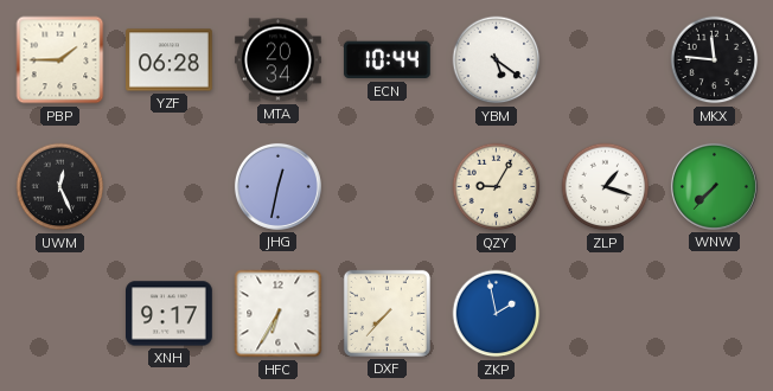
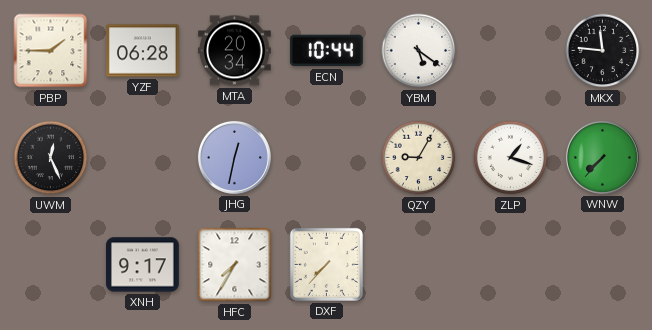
HFC: 6:35 -> 7:35
ZKP: 1:58 -> none
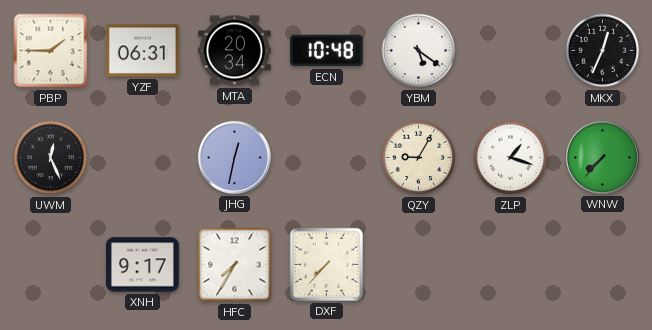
YZF: 06:28 -> 06:31
ECN: 10:44 -> 10:48
MKX: 11:46 -> 12:34
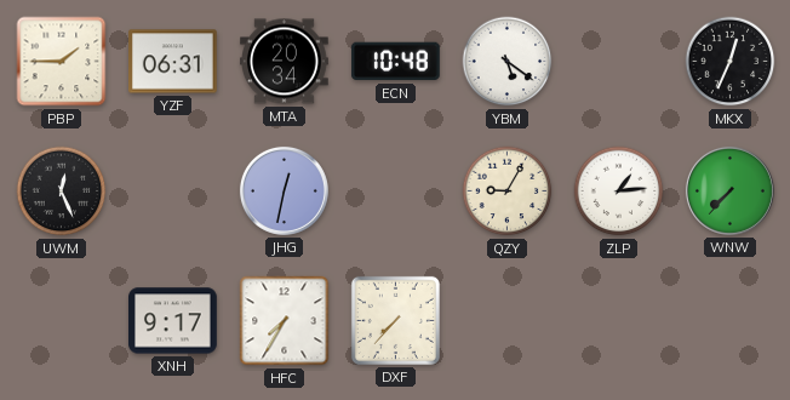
ZLP: 1:18 -> 1:14
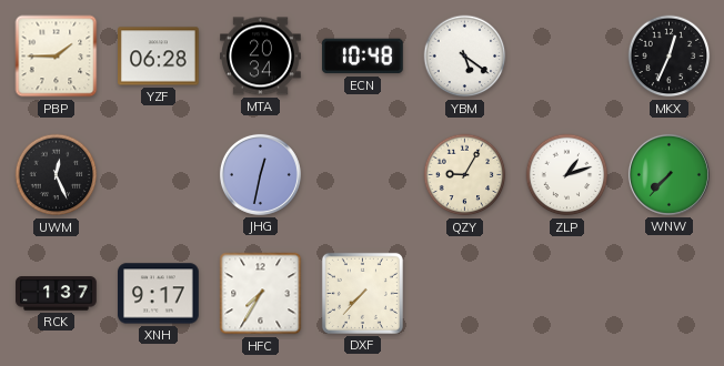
YZF: 06:31 -> 06:28
ZLP: 1:14 -> 1:12
RCK: none -> 1:37
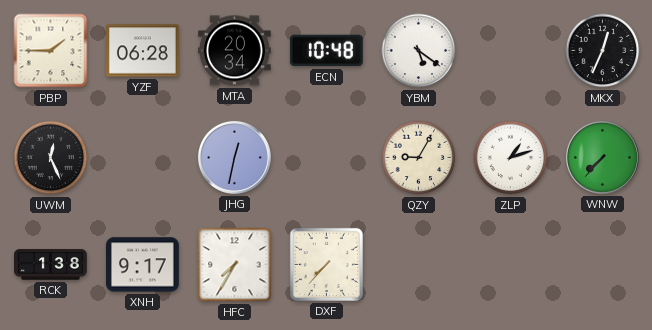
RCK: 1:37 -> 1:38
